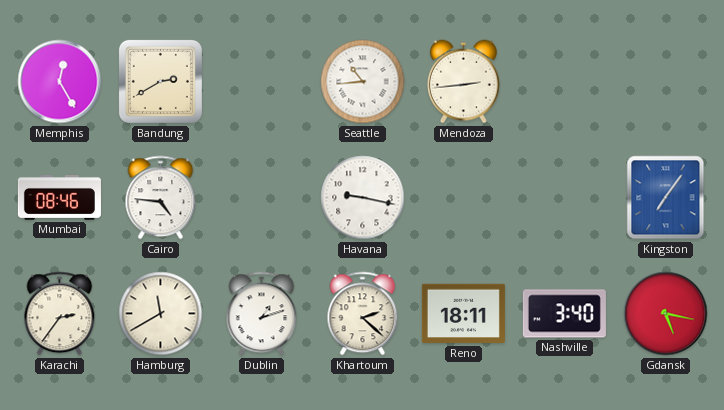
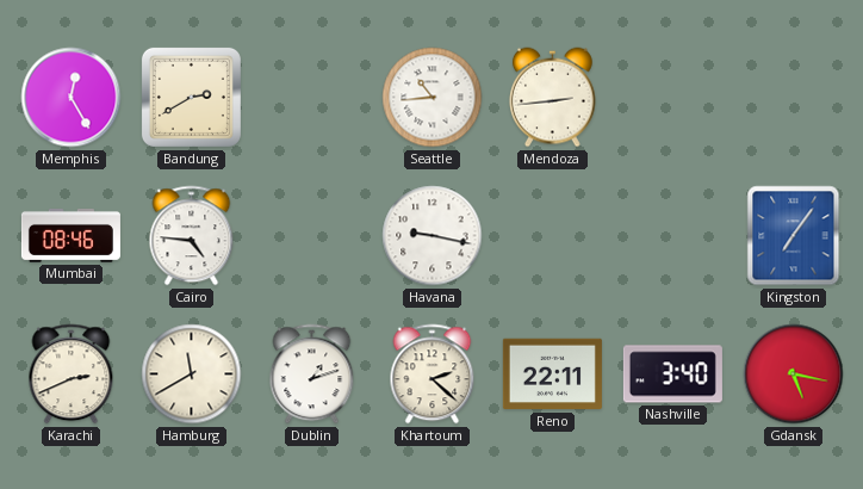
Karachi: 2:36 -> 2:41
Reno: 18:11 -> 22:11
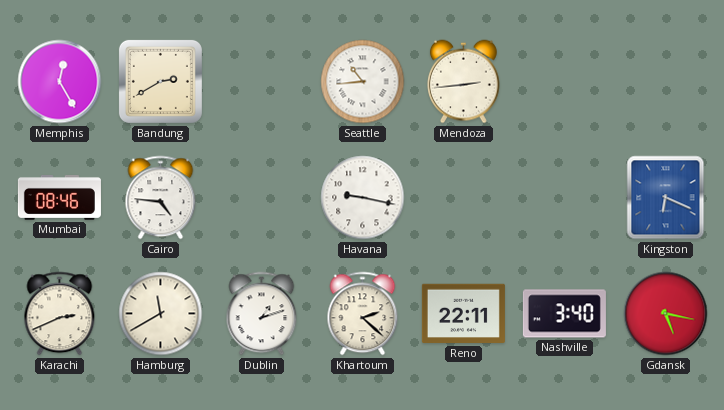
Kingston: 7:06 -> 6:19
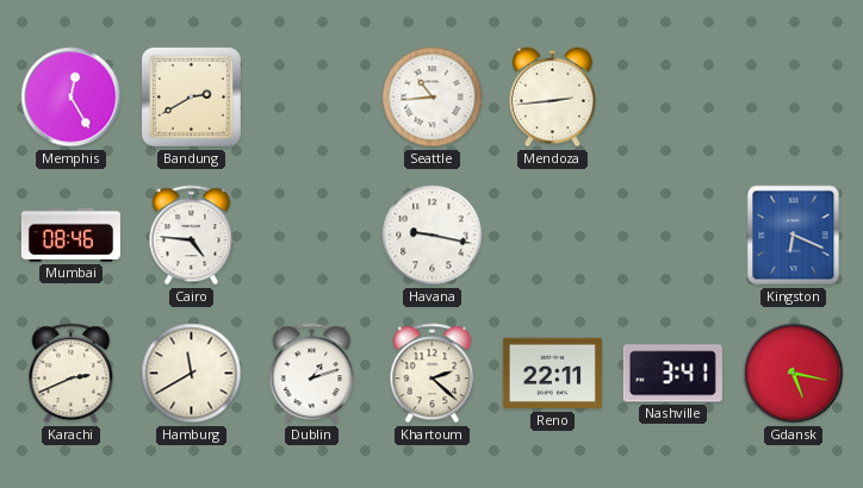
Nashville: 3:40 -> 3:41
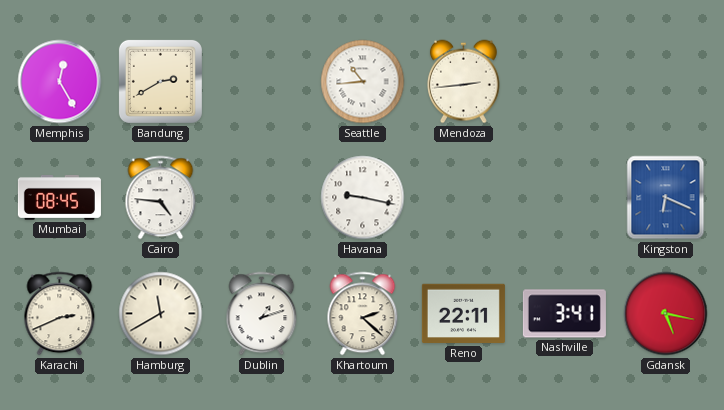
Mumbai: 08:46 -> 08:45
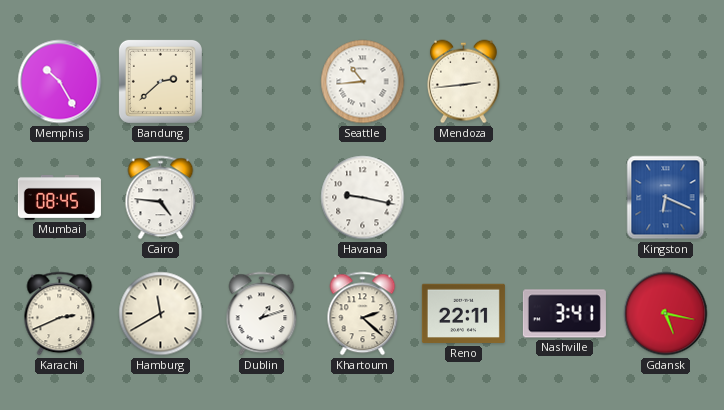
Memphis: 12:25 -> 10:25
Bandung: 2:40 -> 2:38
